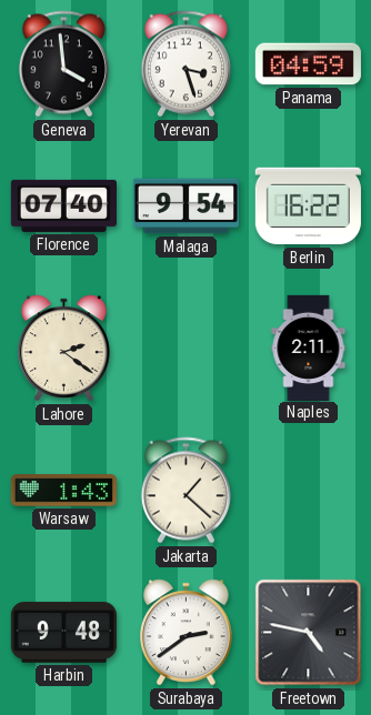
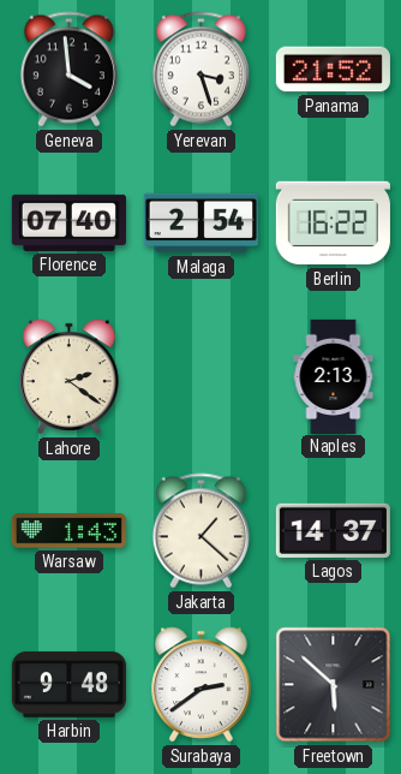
Panama: 04:59 -> 21:52
Malaga: 9:54 -> 2:54
Naples: 2:11 -> 2:13
Lagos: none -> 14:37
Freetown: 4:47 -> 5:52
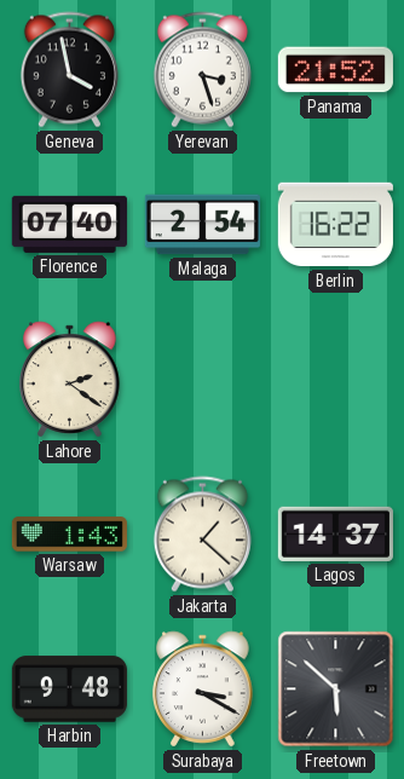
Geneva: 3:59 -> 3:58
Naples: 2:13 -> none
Surabaya: 2:39 -> 3:20
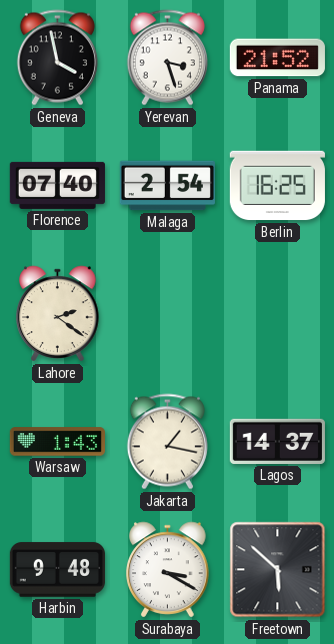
Berlin: 16:22 -> 16:25
Jakarta: 1:22 -> 1:17
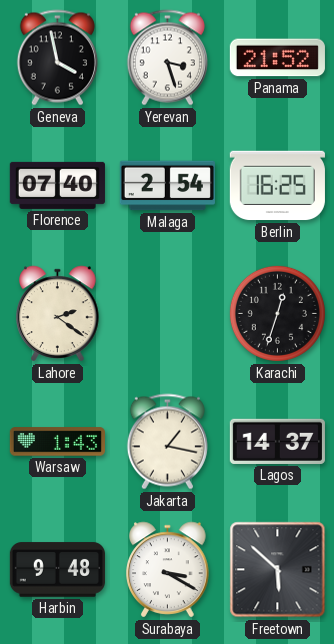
Karachi: none -> 12:33
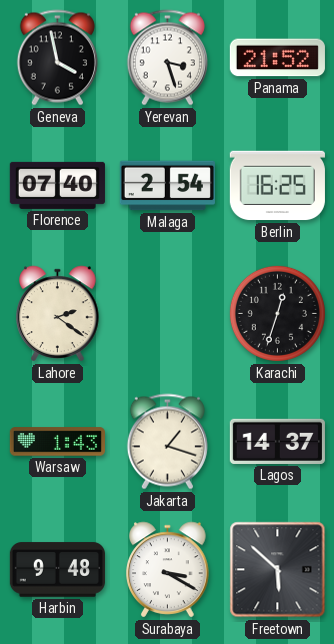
Jakarta: 1:17 -> 1:18
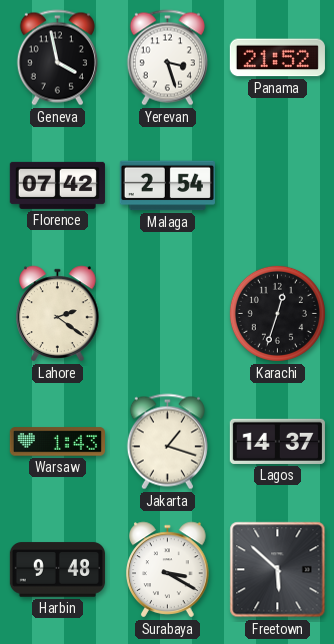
Florence: 07:40 -> 07:42
Berlin: 16:25 -> none
